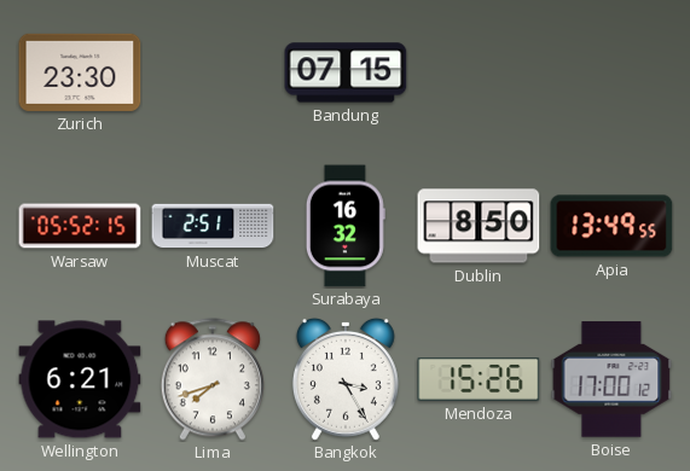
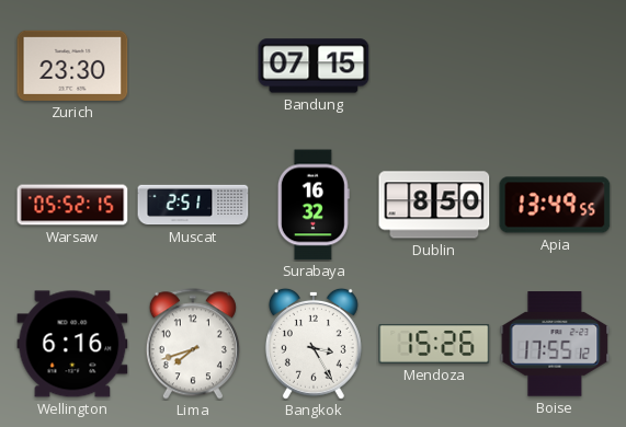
Wellington: 6:21 -> 6:16
Boise: 17:00 -> 17:55
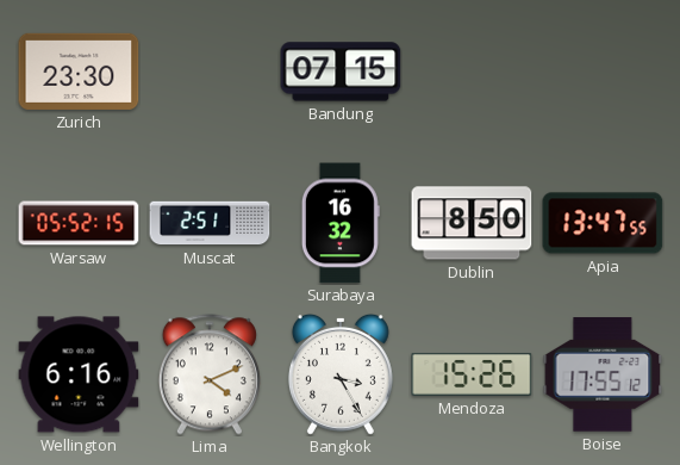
Apia: 13:49 -> 13:47
Lima: 7:42 -> 4:11
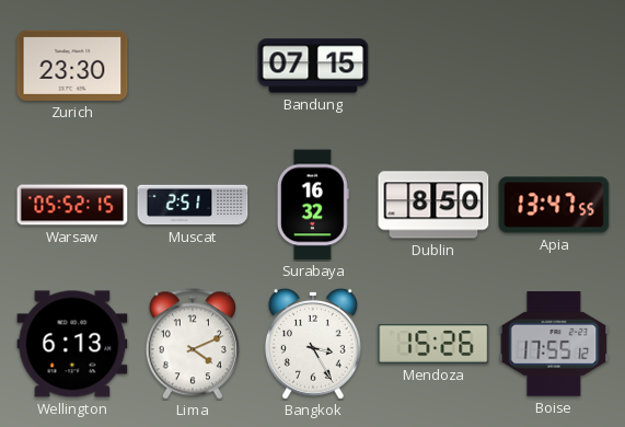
Wellington: 6:16 -> 6:13
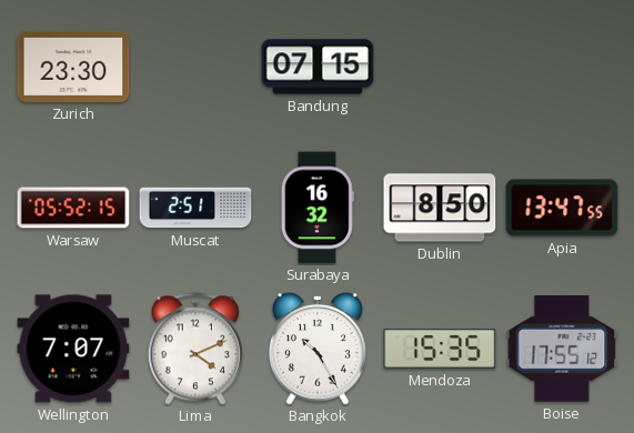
Wellington: 6:13 -> 7:07
Bangkok: 3:25 -> 10:25
Mendoza: 15:26 -> 15:35
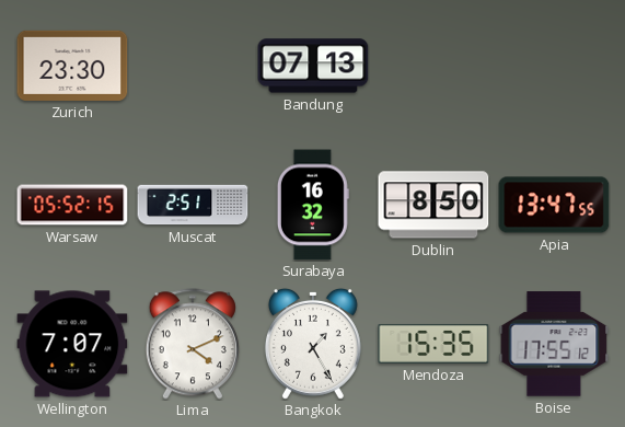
Bandung: 07:15 -> 07:13
Bangkok: 10:25 -> 1:25
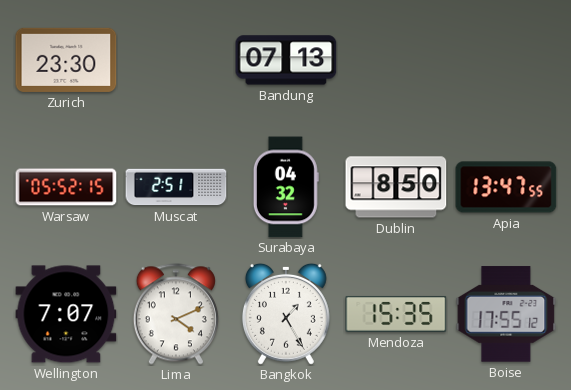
Surabaya: 16:32 -> 04:32
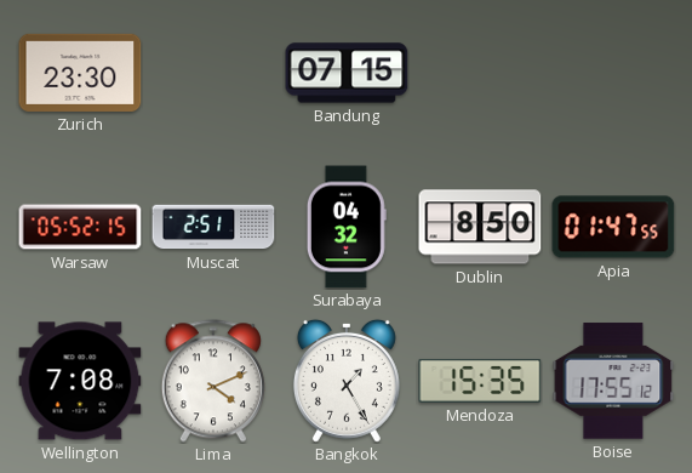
Bandung: 07:13 -> 07:15
Apia: 13:47 -> 01:47
Wellington: 7:07 -> 7:08
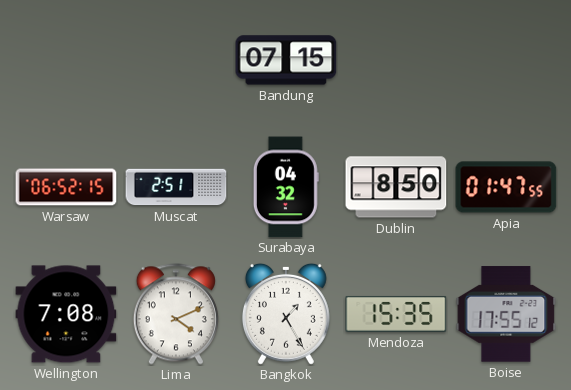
Zurich: 23:30 -> none
Warsaw: 05:52 -> 06:52
